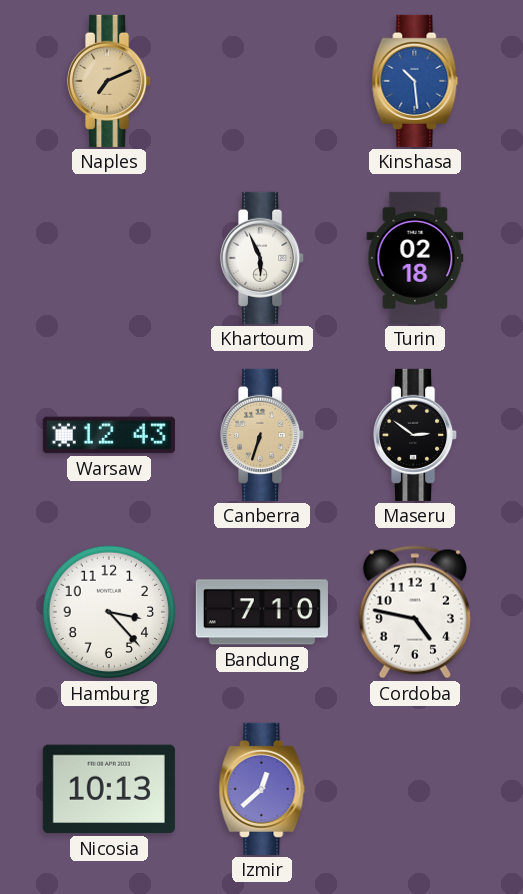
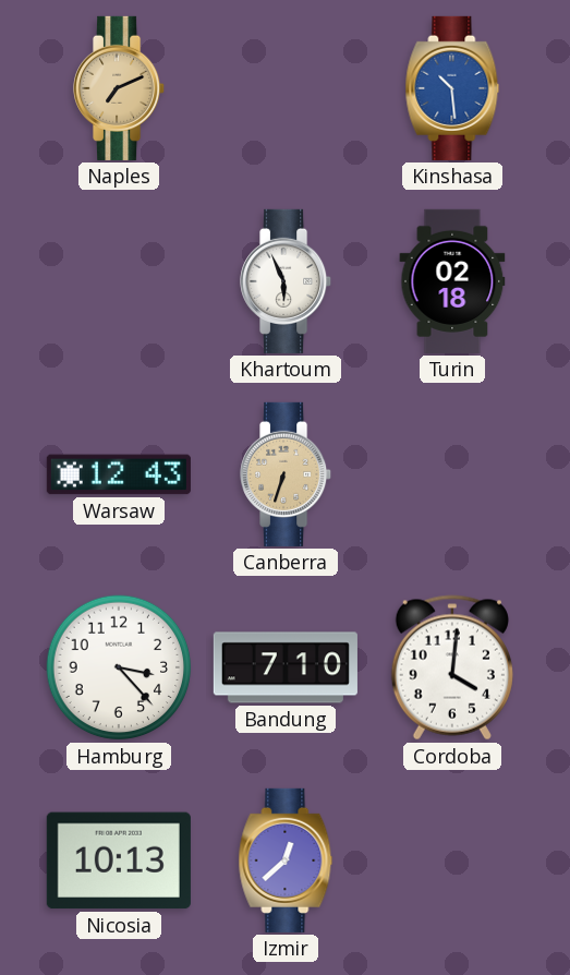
Maseru: 2:51 -> none
Cordoba: 4:47 -> 4:01
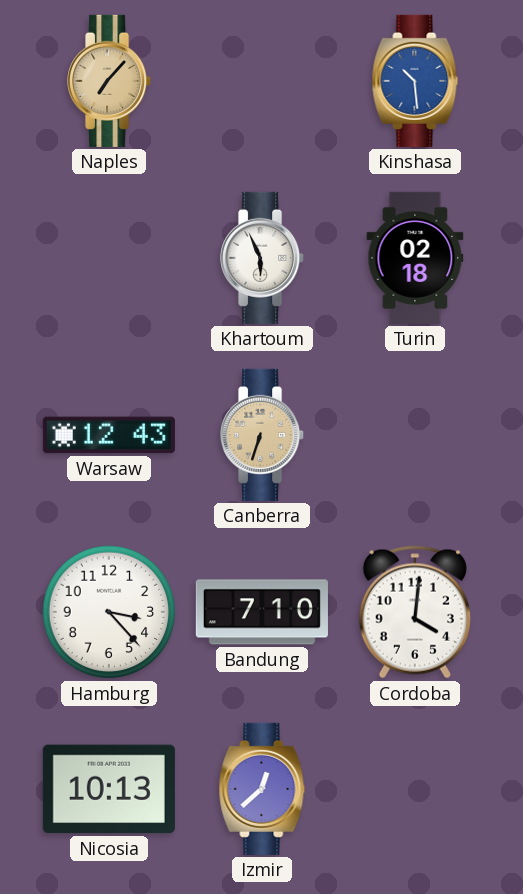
Naples: 7:11 -> 7:07
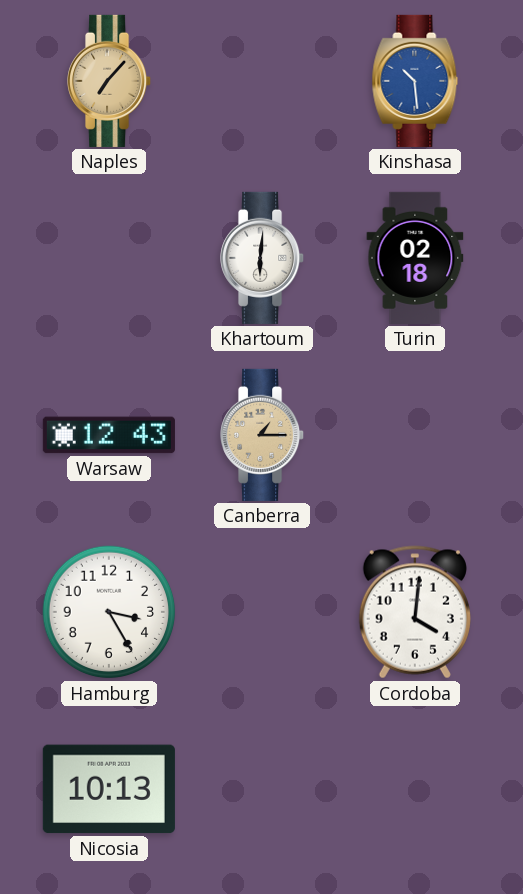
Khartoum: 5:56 -> 6:01
Canberra: 6:33 -> 1:15
Hamburg: 3:23 -> 3:25
Bandung: 7:10 -> none
Izmir: 12:38 -> none
